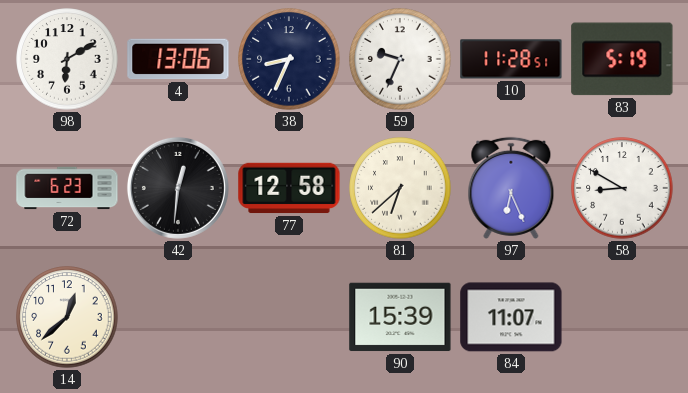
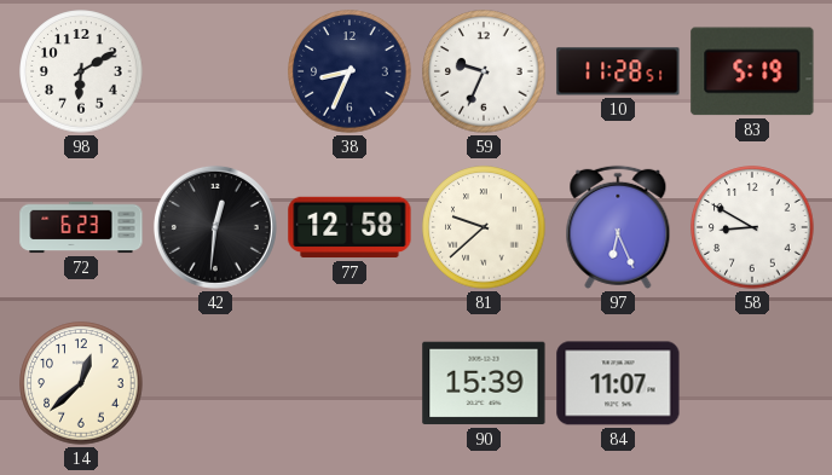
4: 13:06 -> none
81: 6:38 -> 9:38
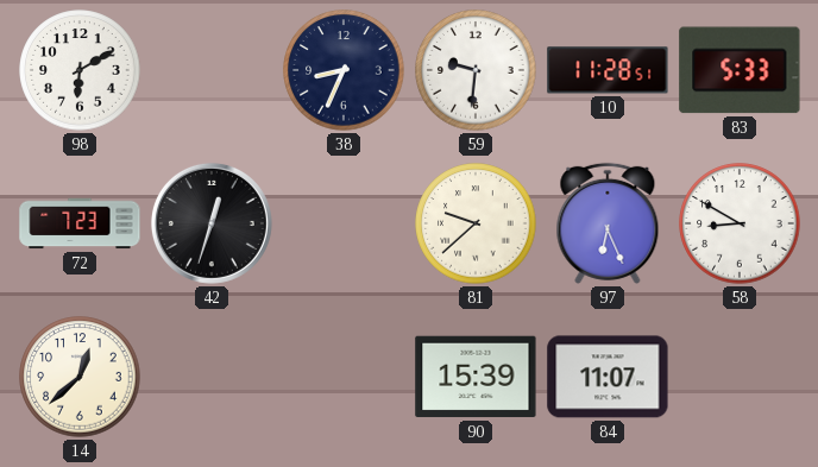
59: 9:34 -> 9:31
83: 5:19 -> 5:33
72: 6:23 -> 7:23
42: 12:31 -> 12:33
77: 12:58 -> none
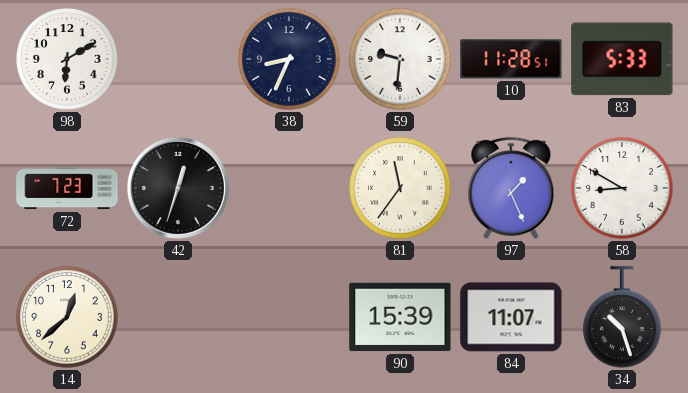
81: 9:38 -> 11:36
97: 6:26 -> 1:26
34: none -> 10:27
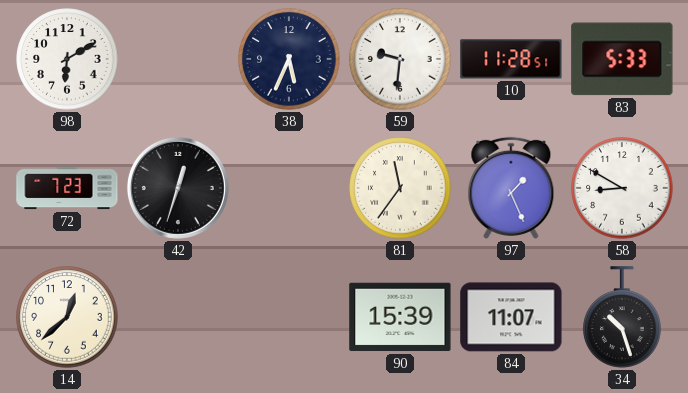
38: 8:34 -> 5:34
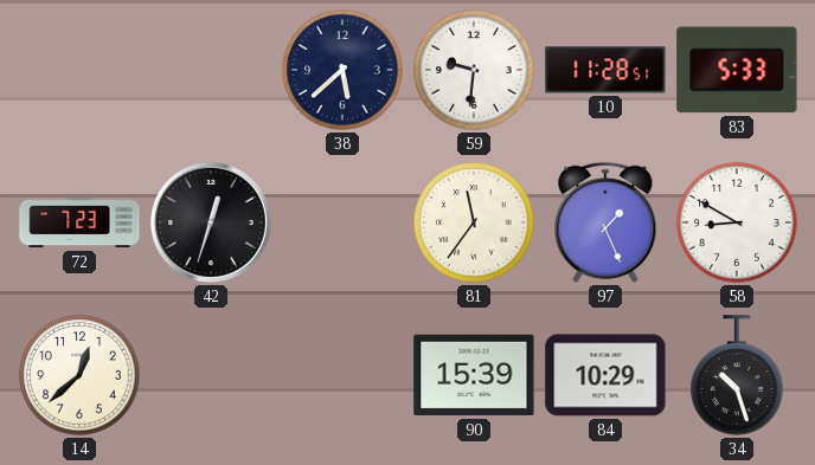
98: 6:10 -> none
38: 5:34 -> 5:38
84: 11:07 -> 10:29
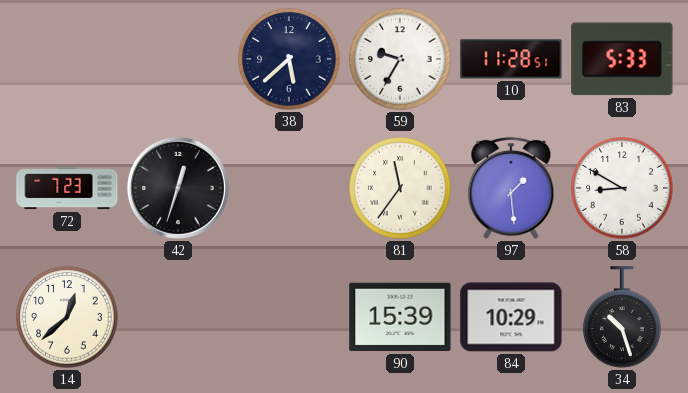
59: 9:31 -> 9:35
97: 1:26 -> 1:29
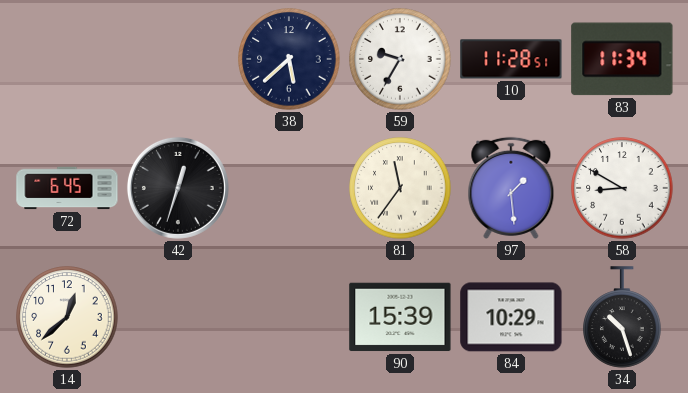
83: 5:33 -> 11:34
72: 7:23 -> 6:45
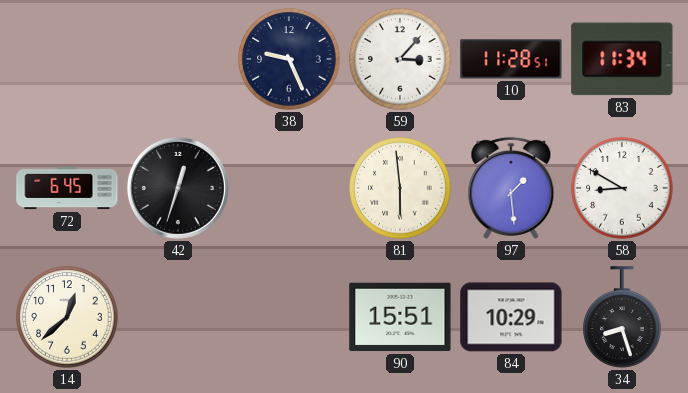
38: 5:38 -> 9:26
59: 9:35 -> 3:07
81: 11:36 -> 5:59
90: 15:39 -> 15:51
34: 10:27 -> 8:27
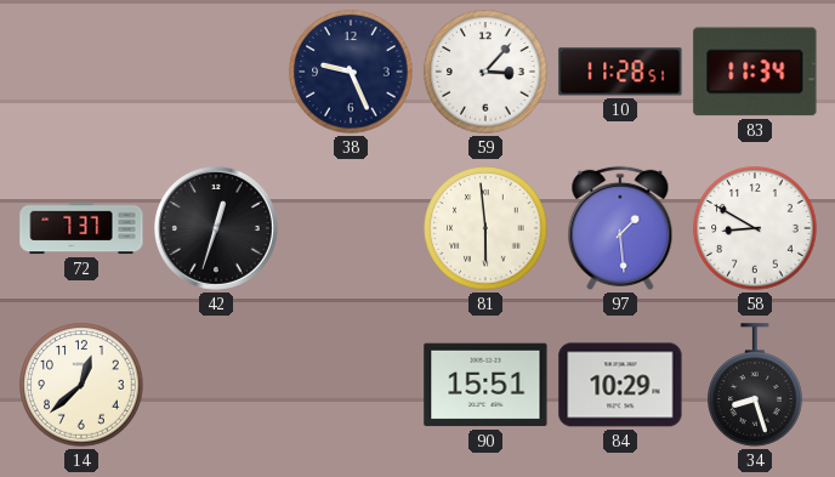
72: 6:45 -> 7:37
